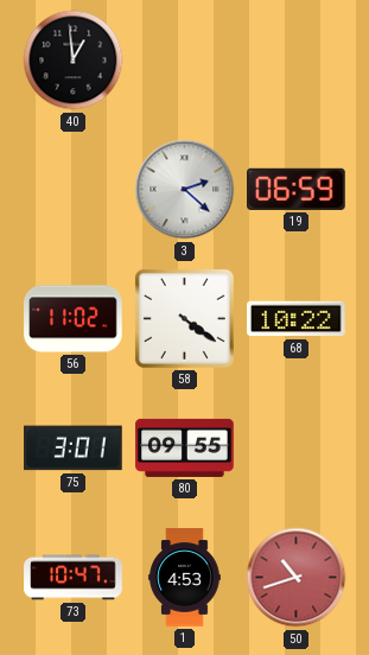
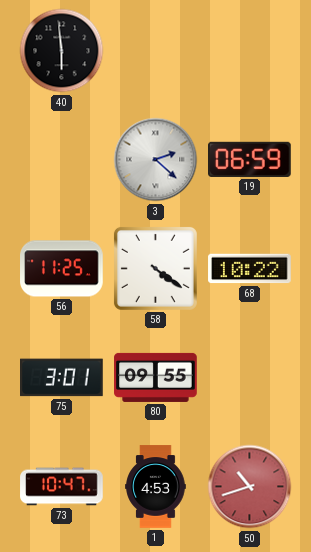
40: 12:59 -> 5:59
56: 11:02 -> 11:25
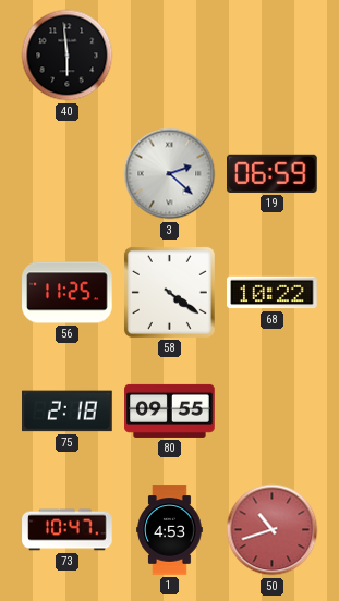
75: 3:01 -> 2:18
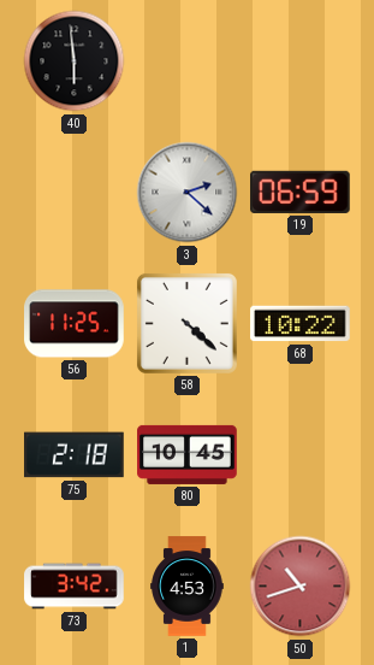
58: 4:21 -> 4:22
80: 09:55 -> 10:45
73: 10:47 -> 3:42
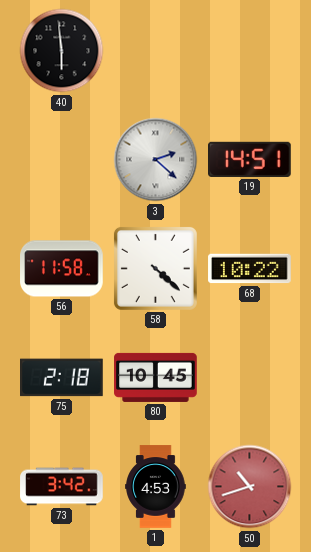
19: 06:59 -> 14:51
56: 11:25 -> 11:58
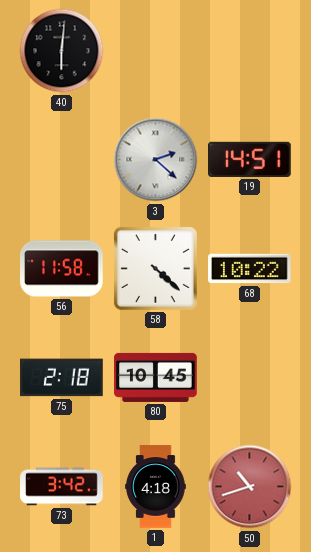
40: 5:59 -> 6:01
1: 4:53 -> 4:18
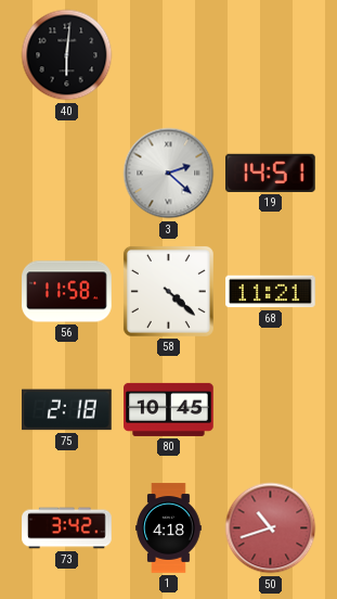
68: 10:22 -> 11:21
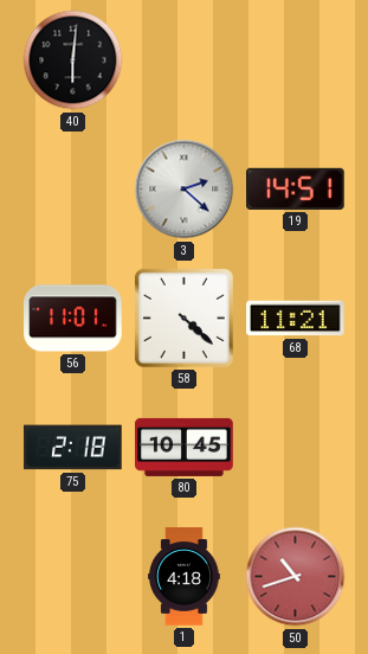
56: 11:58 -> 11:01
73: 3:42 -> none
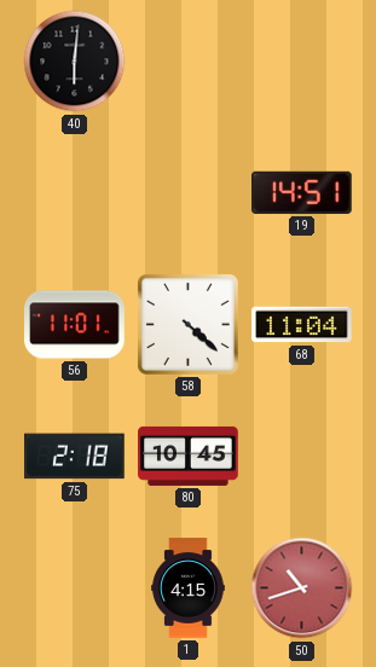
3: 2:22 -> none
68: 11:21 -> 11:04
1: 4:18 -> 4:15
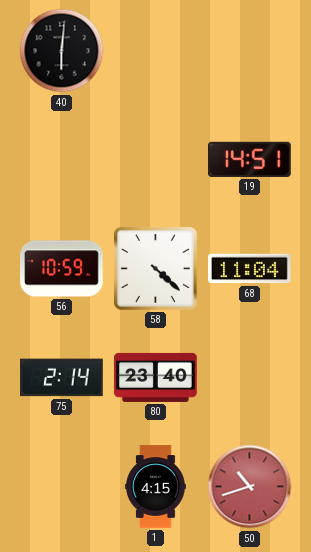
56: 11:01 -> 10:59
75: 2:18 -> 2:14
80: 10:45 -> 23:40
